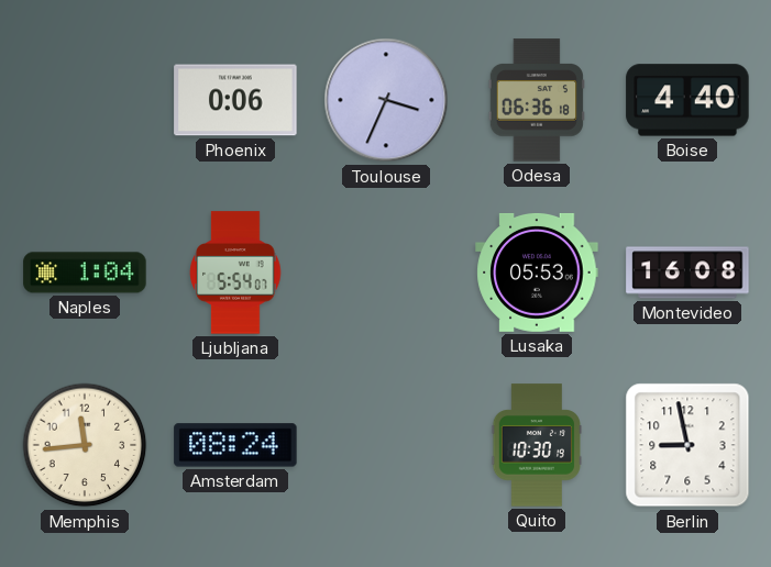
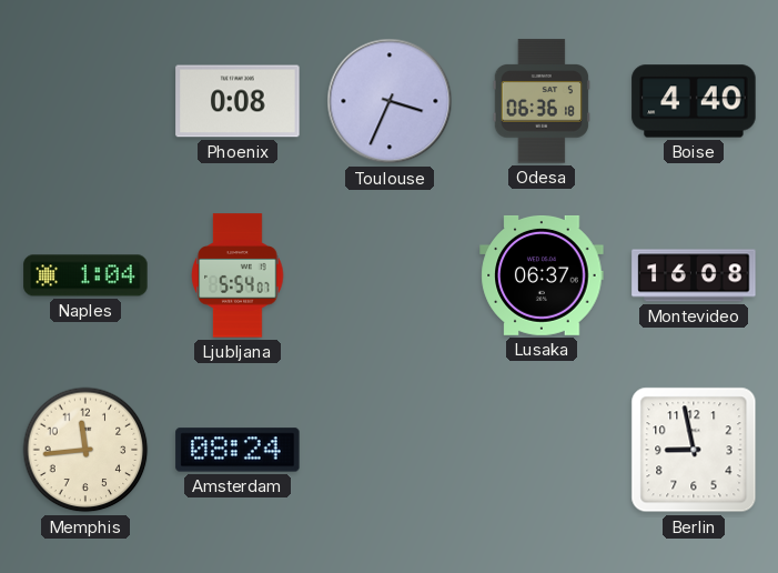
Phoenix: 0:06 -> 0:08
Lusaka: 05:53 -> 06:37
Quito: 10:30 -> none
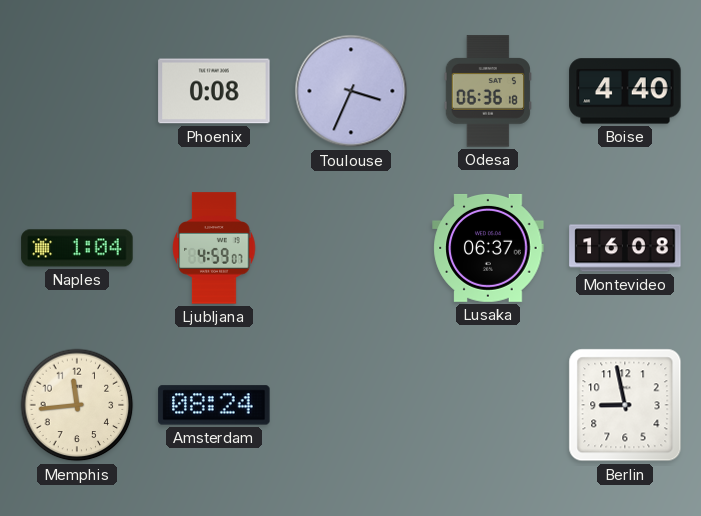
Ljubljana: 5:54 -> 4:59
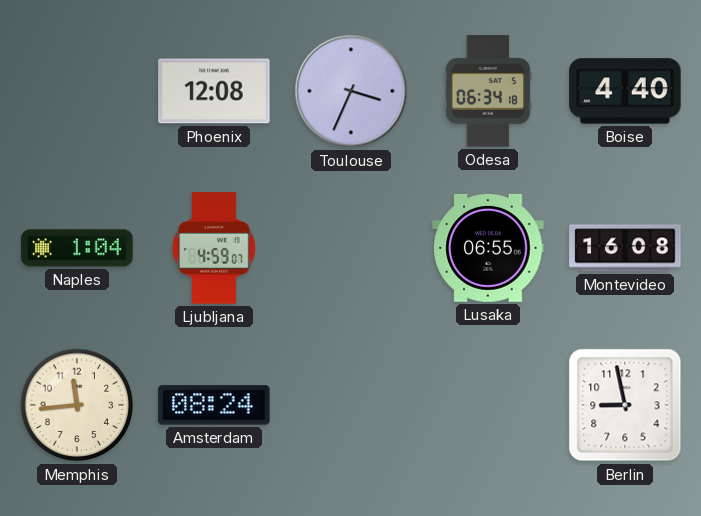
Phoenix: 0:08 -> 12:08
Odesa: 06:36 -> 06:34
Lusaka: 06:37 -> 06:55
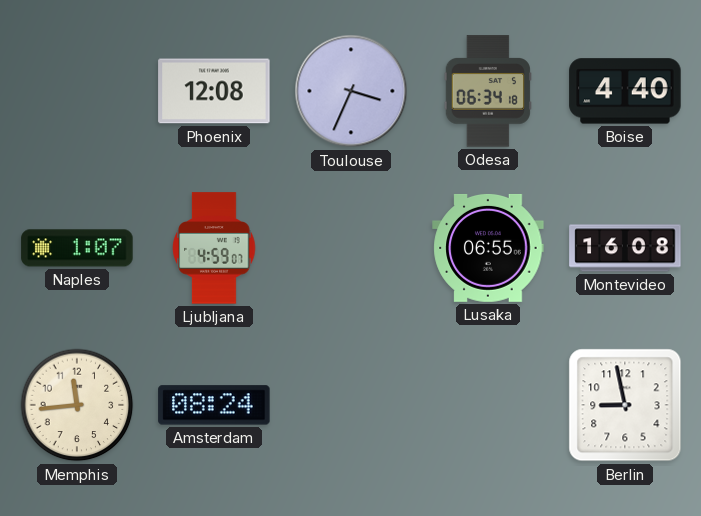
Naples: 1:04 -> 1:07
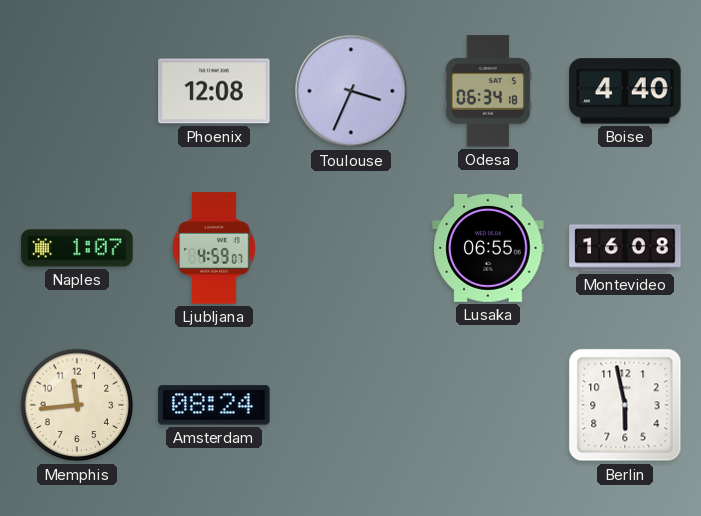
Berlin: 8:58 -> 5:58
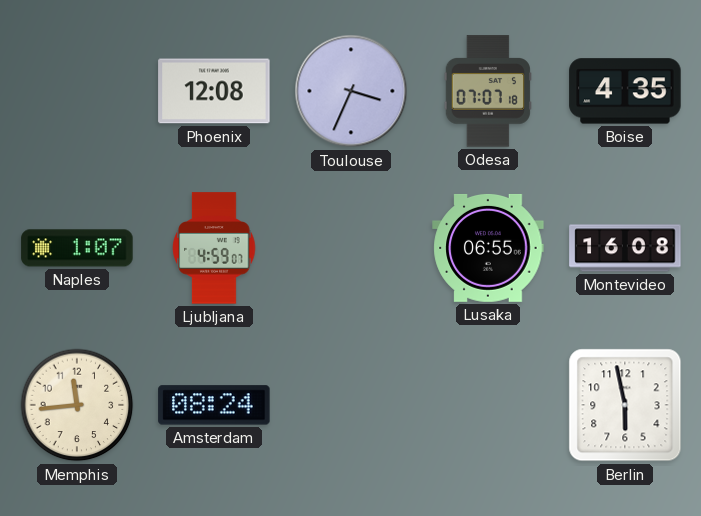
Odesa: 06:34 -> 07:07
Boise: 4:40 -> 4:35
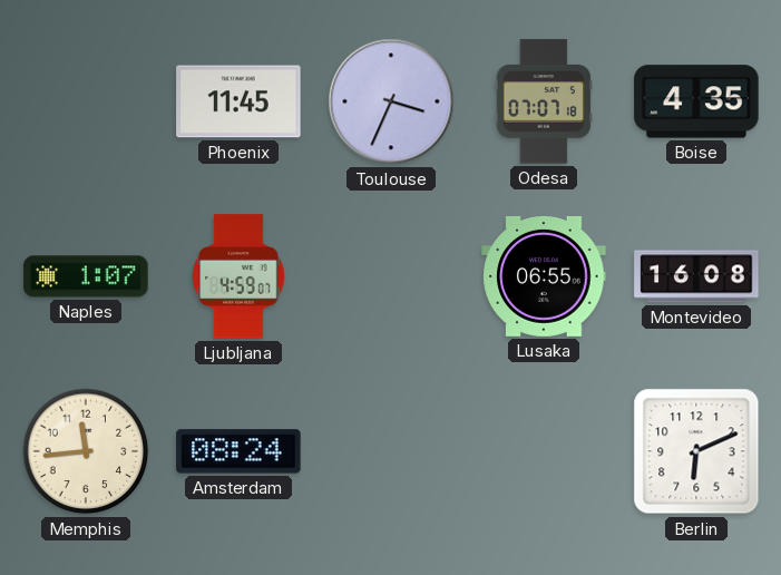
Phoenix: 12:08 -> 11:45
Berlin: 5:58 -> 6:11
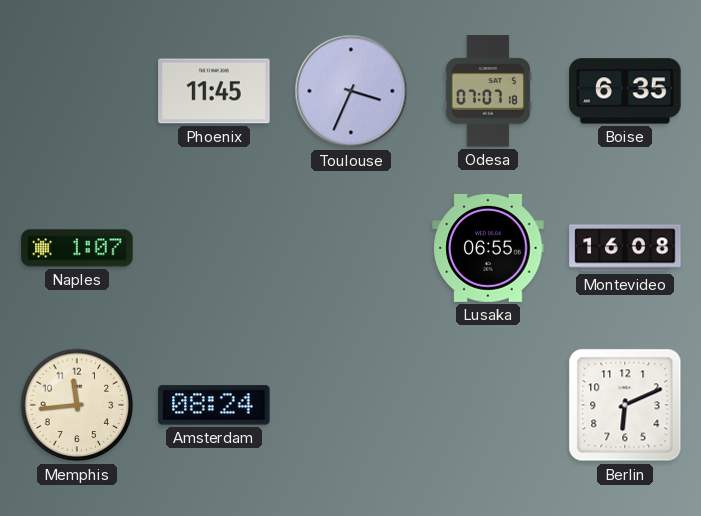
Boise: 4:35 -> 6:35
Ljubljana: 4:59 -> none
